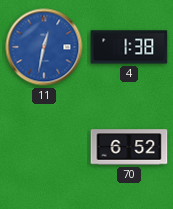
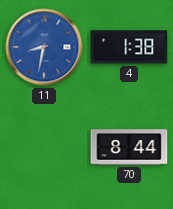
11: 12:32 -> 8:32
70: 6:52 -> 8:44
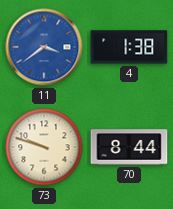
11: 8:32 -> 3:39
73: none -> 9:48
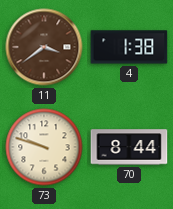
11 dial: blue -> brown
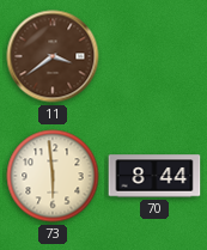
4: 1:38 -> none
73: 9:48 -> 5:59
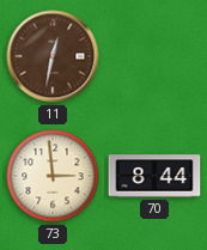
11: 3:39 -> 12:32
73: 5:59 -> 2:59
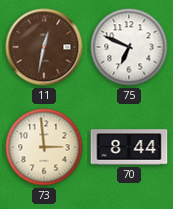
75: none -> 6:49
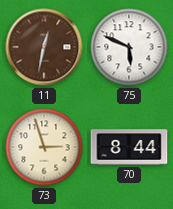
75: 6:49 -> 5:49
73: 2:59 -> 2:57
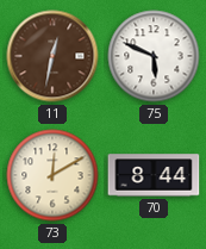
73: 2:57 -> 12:10
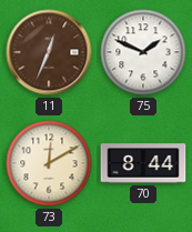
11: 12:32 -> 12:34
75: 5:49 -> 1:49
